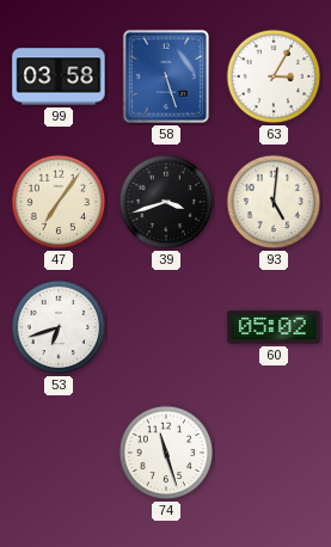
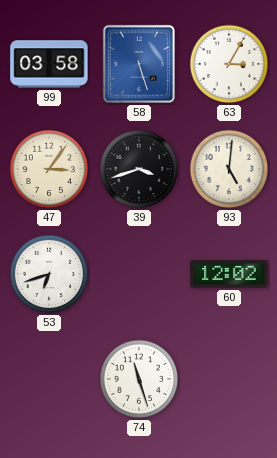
47: 7:06 -> 3:06
60: 05:02 -> 12:02
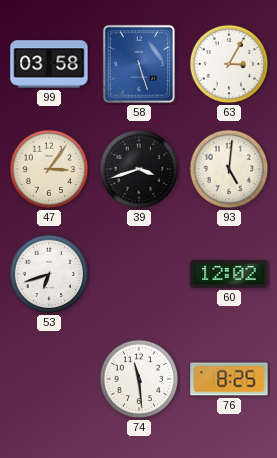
74: 11:27 -> 11:29
76: none -> 8:25
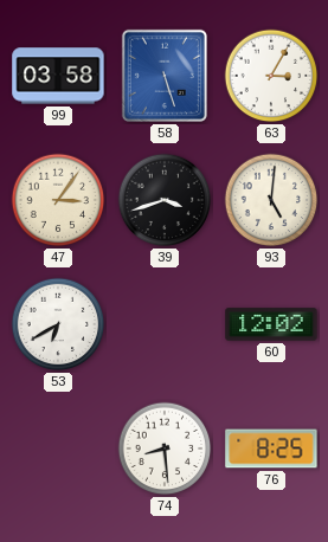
53: 6:42 -> 6:40
74: 11:29 -> 8:29
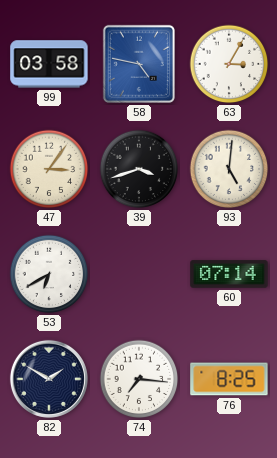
58: 5:27 -> 4:47
60: 12:02 -> 07:14
82: none -> 1:50
74: 8:29 -> 7:16
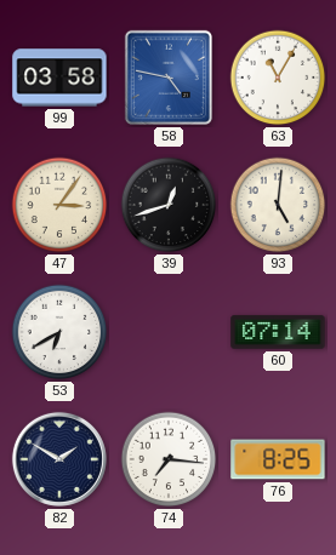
63: 3:05 -> 11:05
39: 3:42 -> 12:42
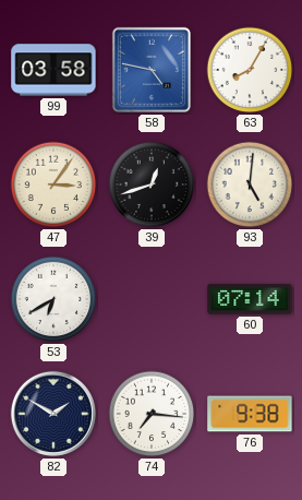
63: 11:05 -> 8:05
76: 8:25 -> 9:38
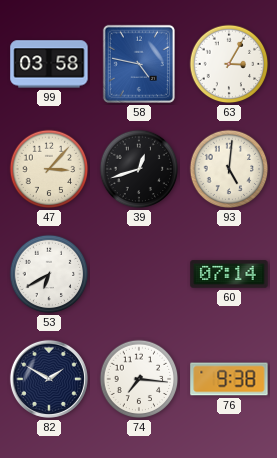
63: 8:05 -> 3:05
47: 3:06 -> 3:07
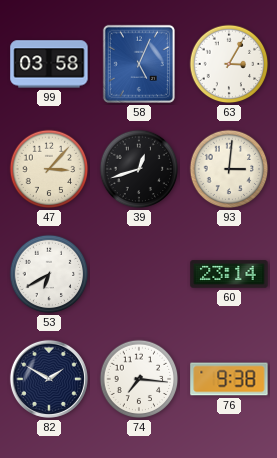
58: 4:47 -> 5:04
93: 5:01 -> 3:01
60: 07:14 -> 23:14
